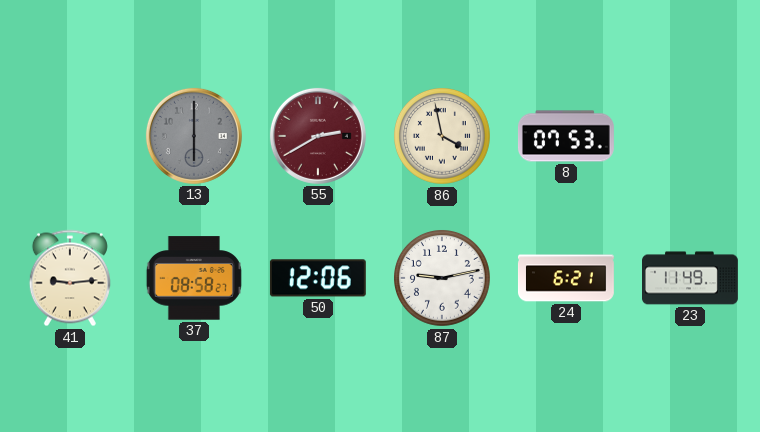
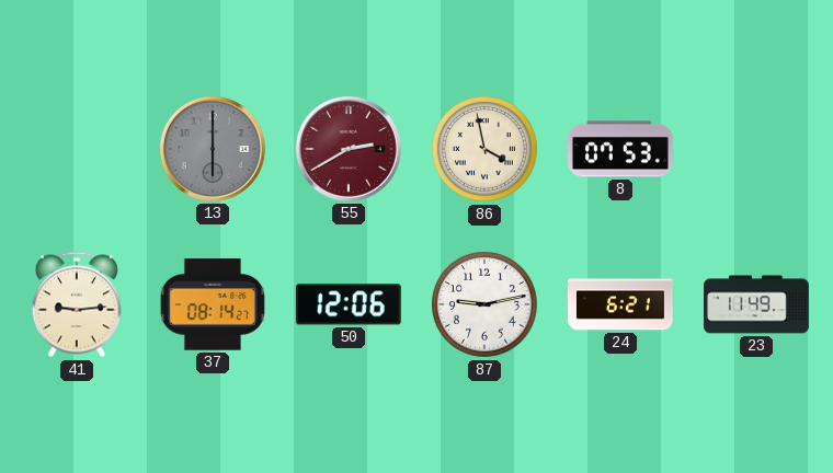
37: 08:58 -> 08:14
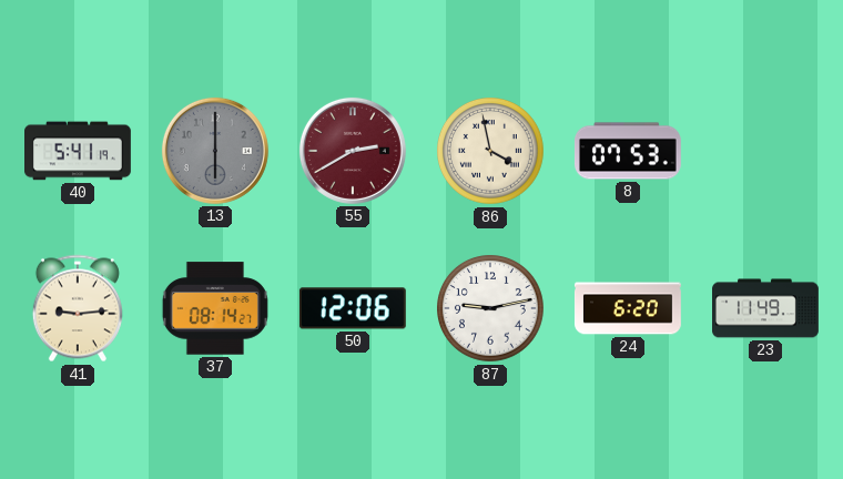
40: none -> 5:41
24: 6:21 -> 6:20
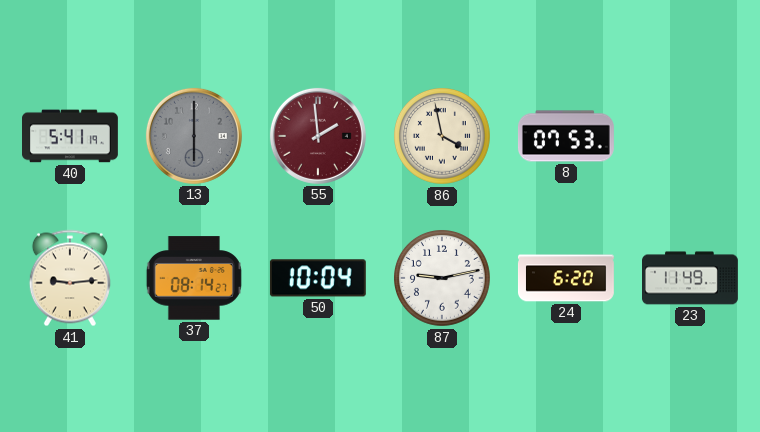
55: 2:40 -> 1:59
50: 12:06 -> 10:04
